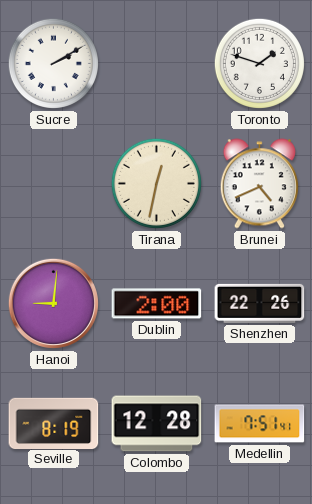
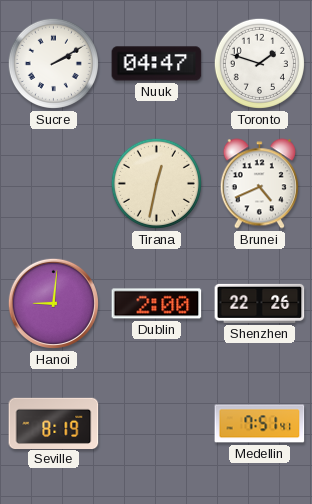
Nuuk: none -> 04:47
Colombo: 12:28 -> none
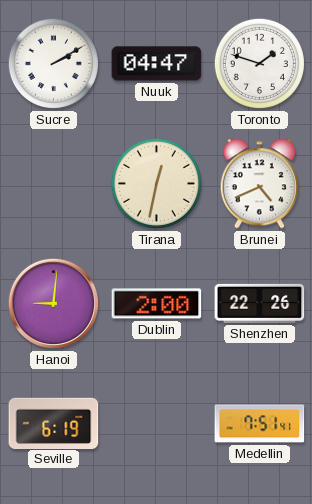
Seville: 8:19 -> 6:19
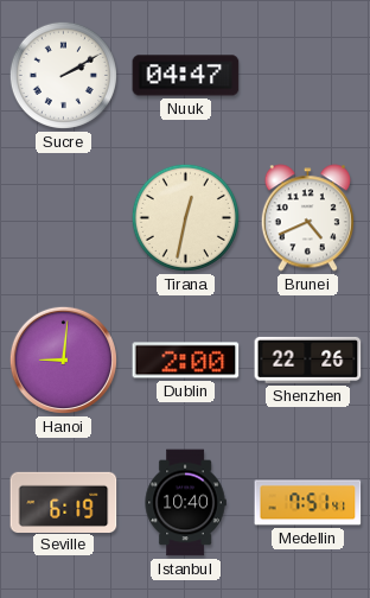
Toronto: 1:48 -> none
Istanbul: none -> 10:40
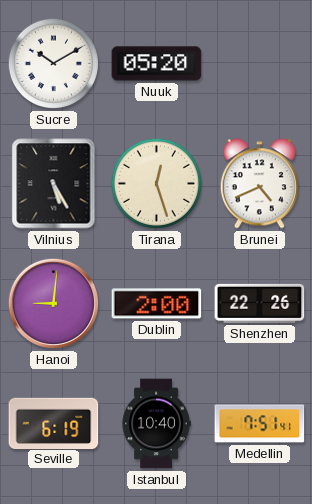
Sucre: 2:10 -> 10:10
Nuuk: 04:47 -> 05:20
Vilnius: none -> 5:25
Tirana: 12:32 -> 12:27
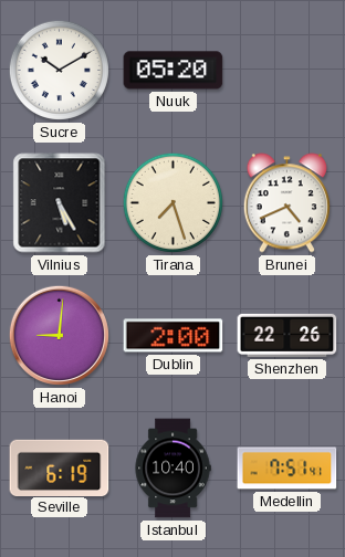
Tirana: 12:27 -> 7:27
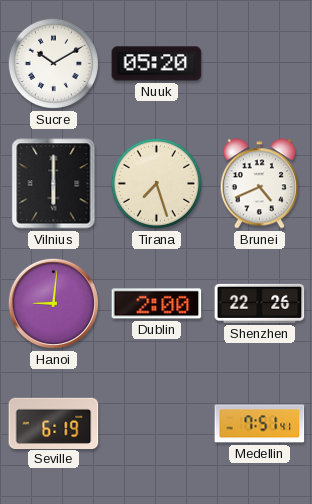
Vilnius: 5:25 -> 6:00
Istanbul: 10:40 -> none
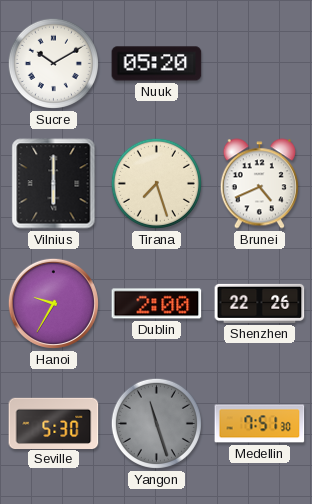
Hanoi: 9:01 -> 9:35
Seville: 6:19 -> 5:30
Yangon: none -> 11:27
Medellin: 7:51:41 -> 7:51:30
